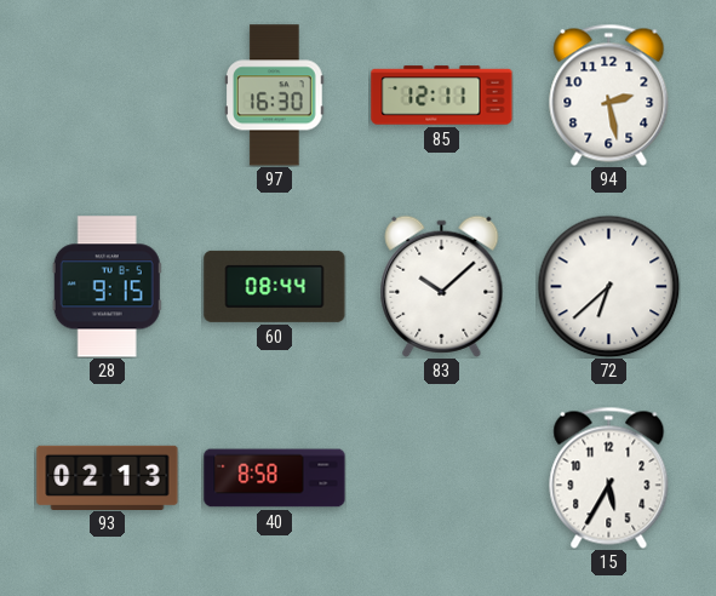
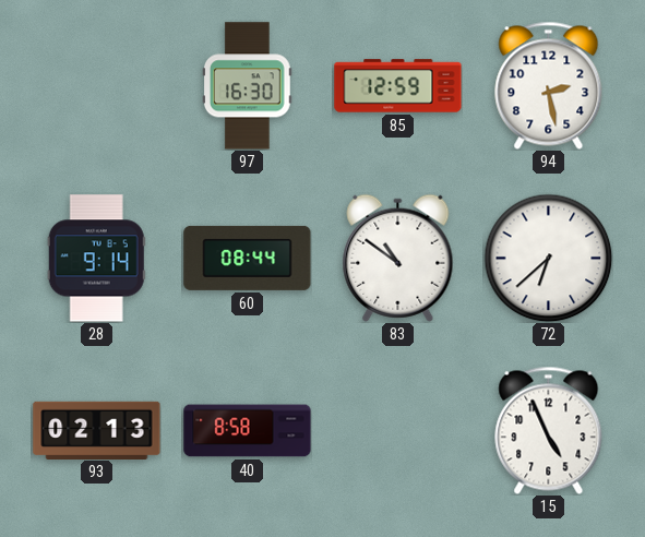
85: 12:11 -> 12:59
28: 9:15 -> 9:14
83: 10:08 -> 10:51
15: 5:35 -> 4:56
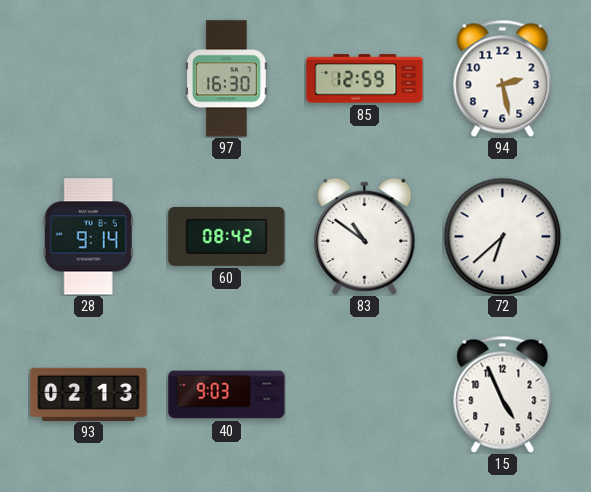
60: 08:44 -> 08:42
40: 8:58 -> 9:03
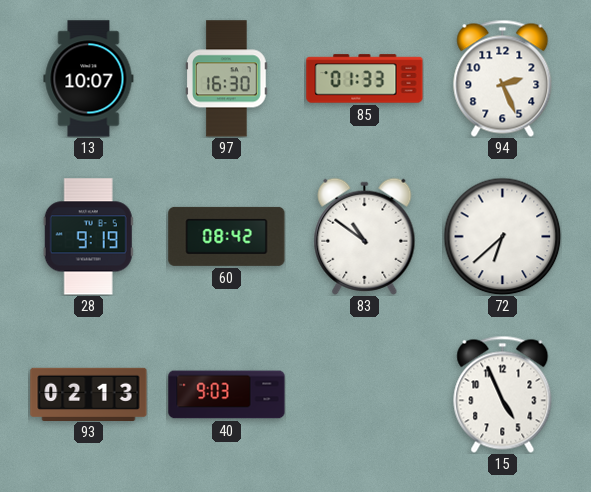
13: none -> 10:07
85: 12:59 -> 01:33
94: 2:28 -> 2:26
28: 9:14 -> 9:19
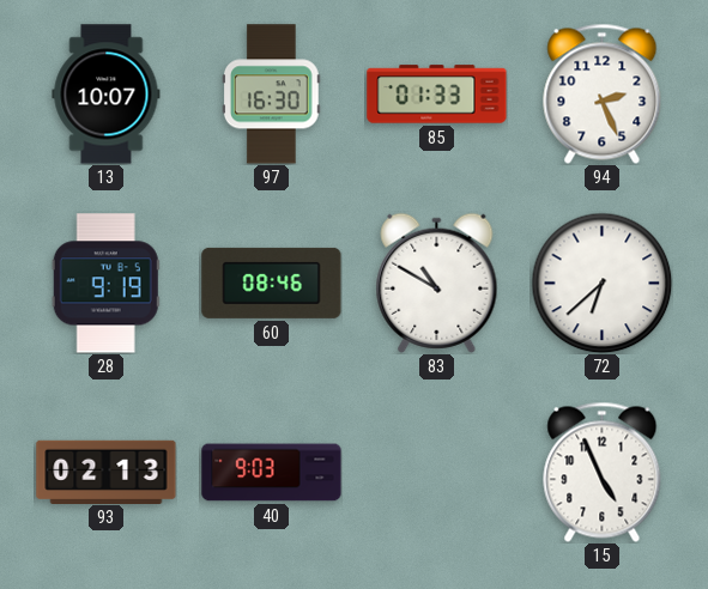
60: 08:42 -> 08:46
83: 10:51 -> 10:50
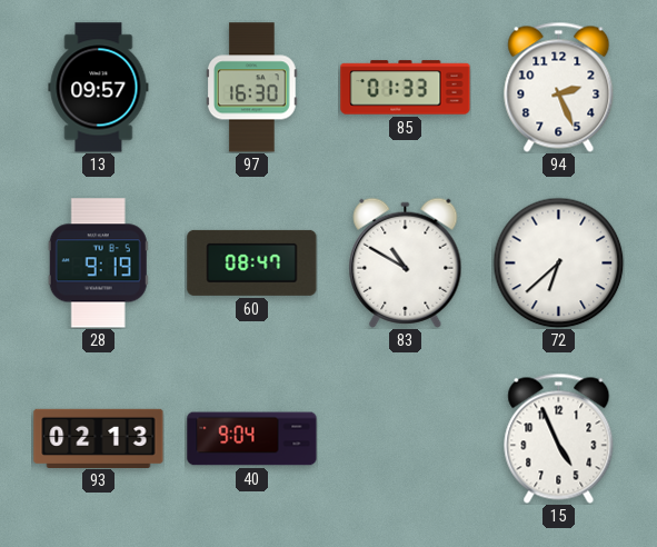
13: 10:07 -> 09:57
60: 08:46 -> 08:47
40: 9:03 -> 9:04
